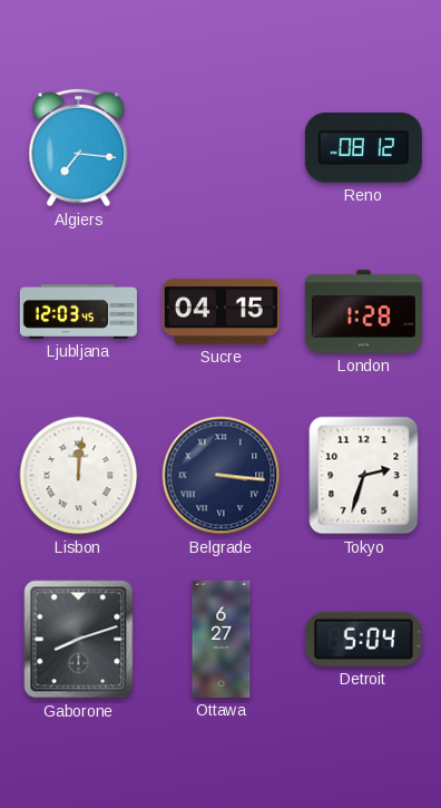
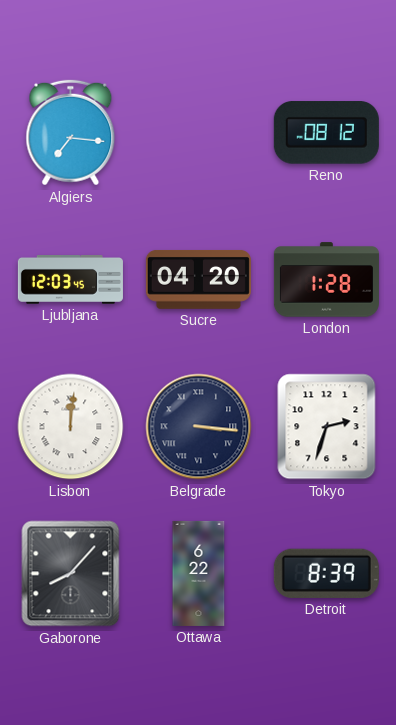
Sucre: 04:15 -> 04:20
Gaborone: 8:12 -> 8:07
Ottawa: 6:27 -> 6:22
Detroit: 5:04 -> 8:39
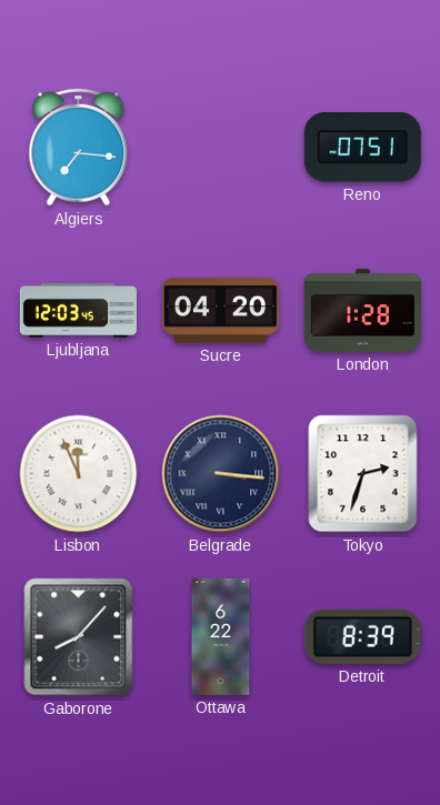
Reno: 08:12 -> 07:51
Lisbon: 12:01 -> 11:56
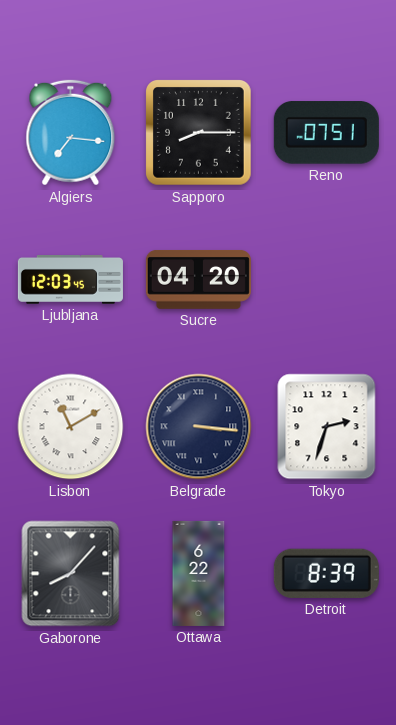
Sapporo: none -> 8:15
London: 1:28 -> none
Lisbon: 11:56 -> 11:10
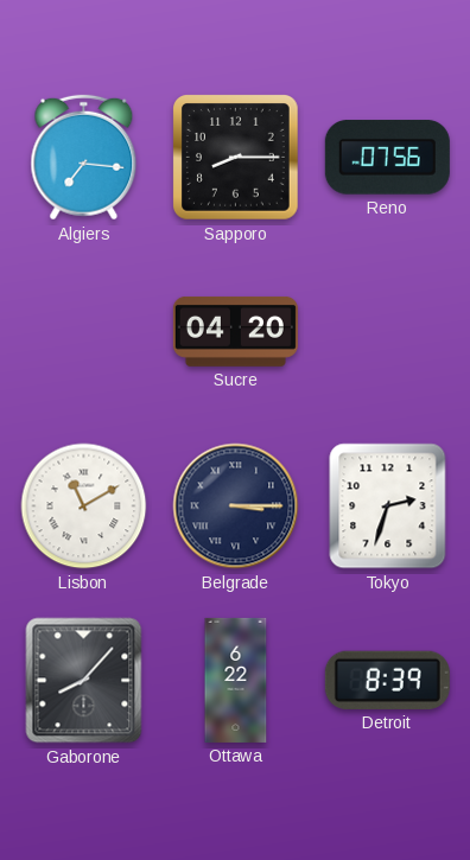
Reno: 07:51 -> 07:56
Ljubljana: 12:03 -> none
Belgrade: 3:16 -> 3:15
